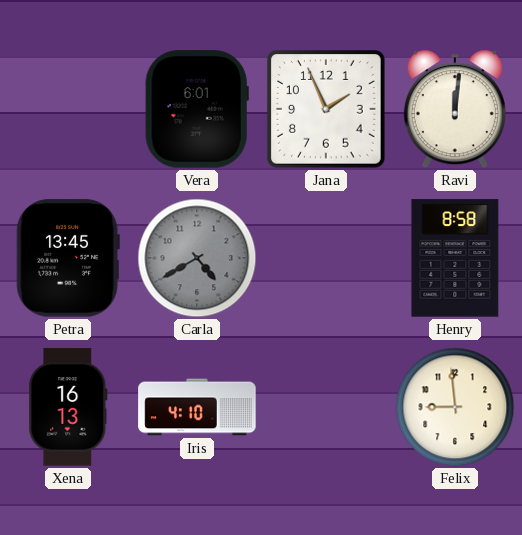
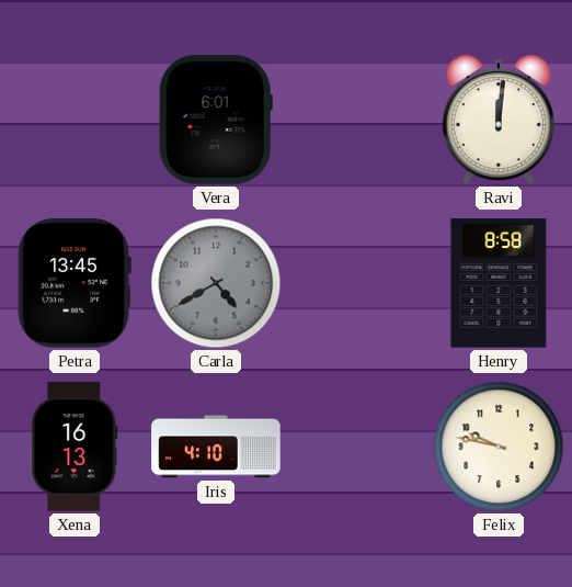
Jana: 1:56 -> none
Felix: 8:59 -> 9:47
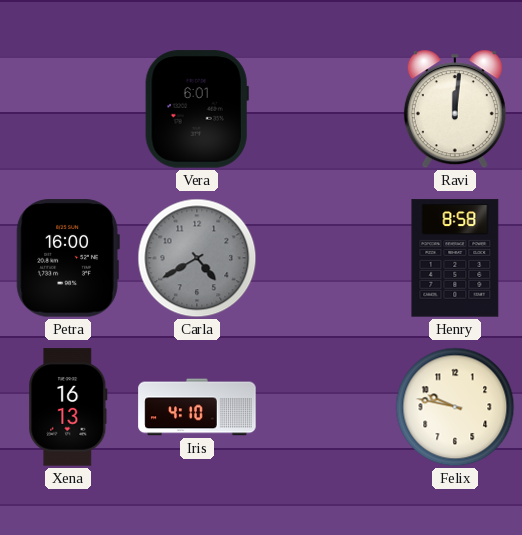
Petra: 13:45 -> 16:00
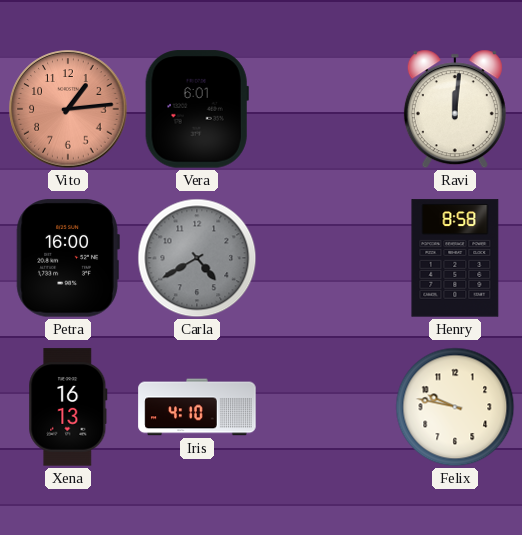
Vito: none -> 1:14
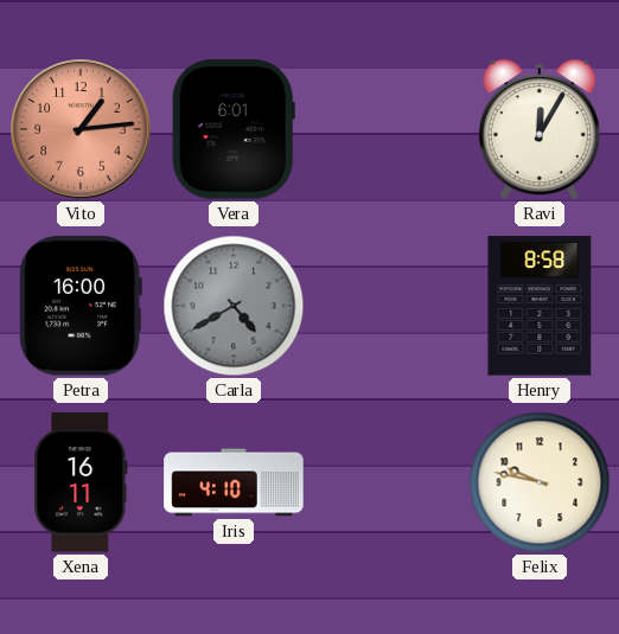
Ravi: 12:01 -> 12:05
Xena: 16:13 -> 16:11
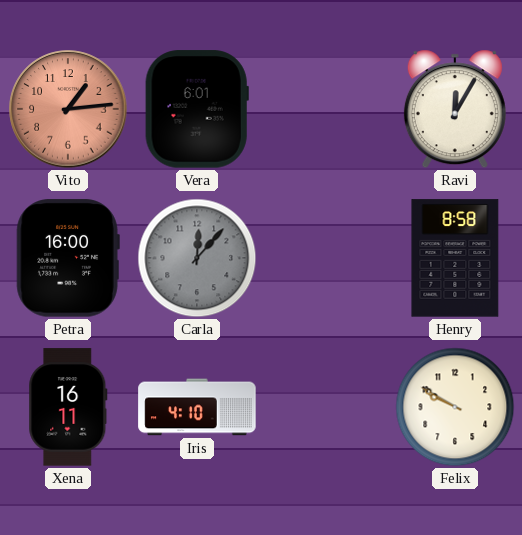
Carla: 4:40 -> 12:07
Felix: 9:47 -> 9:50
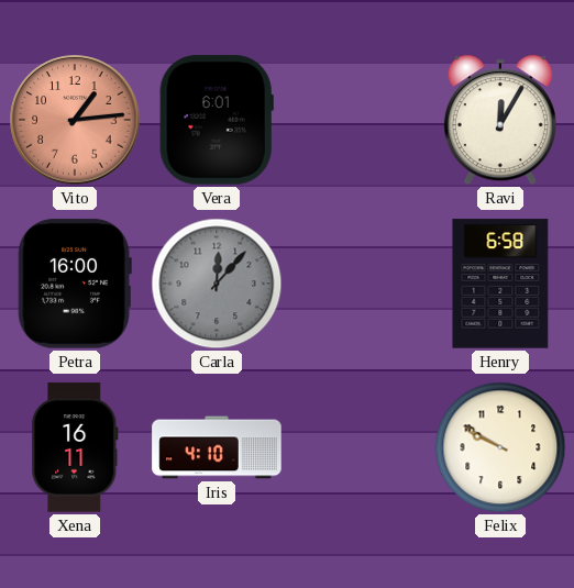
Henry: 8:58 -> 6:58
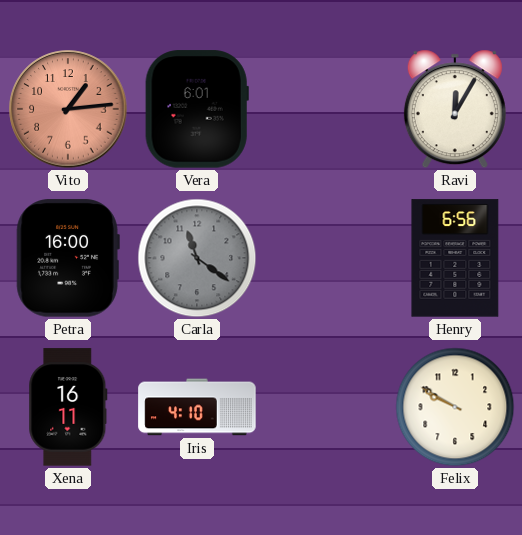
Carla: 12:07 -> 11:21
Henry: 6:58 -> 6:56
